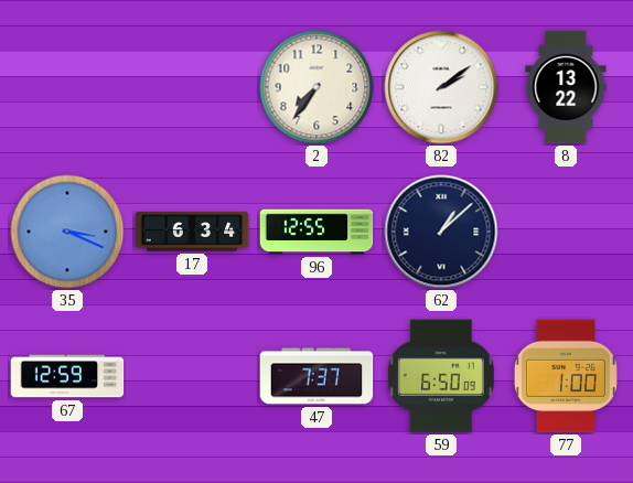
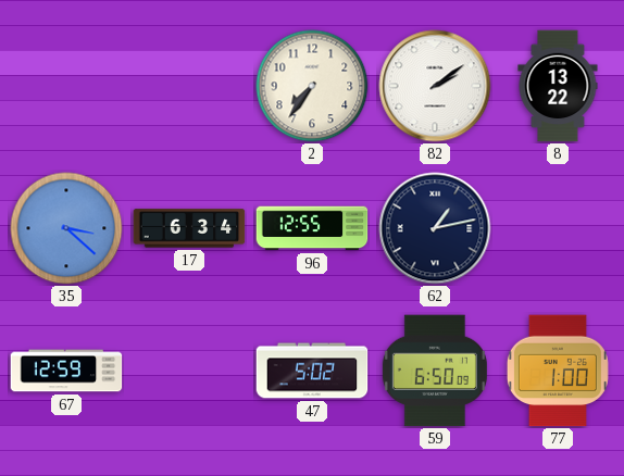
35: 3:19 -> 3:22
62: 1:08 -> 1:13
47: 7:37 -> 5:02
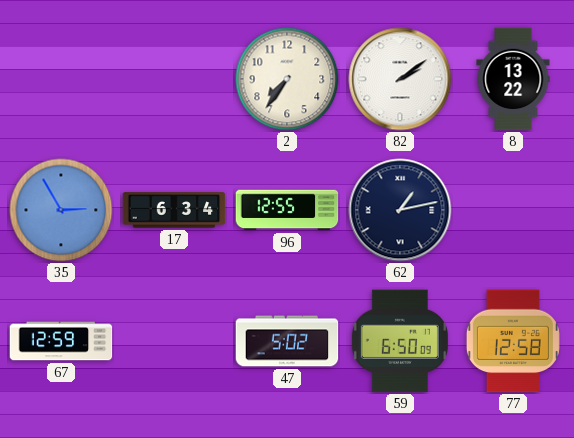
35: 3:22 -> 2:55
77: 1:00 -> 12:58
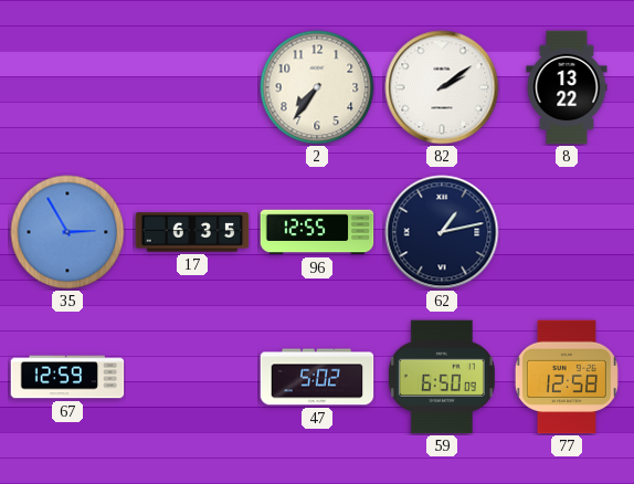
17: 6:34 -> 6:35
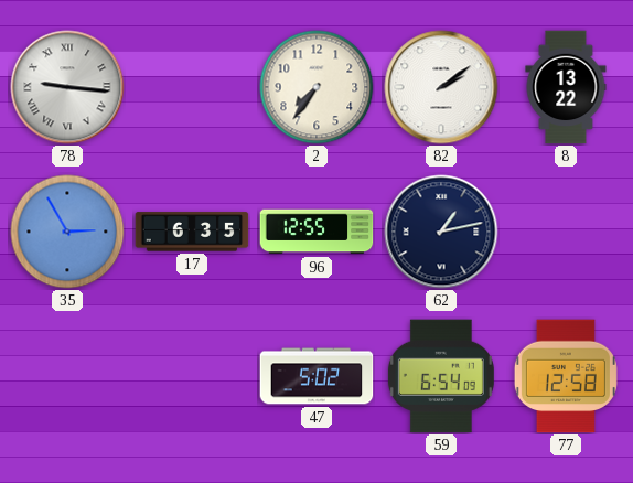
78: none -> 9:16
67: 12:59 -> none
59: 6:50 -> 6:54
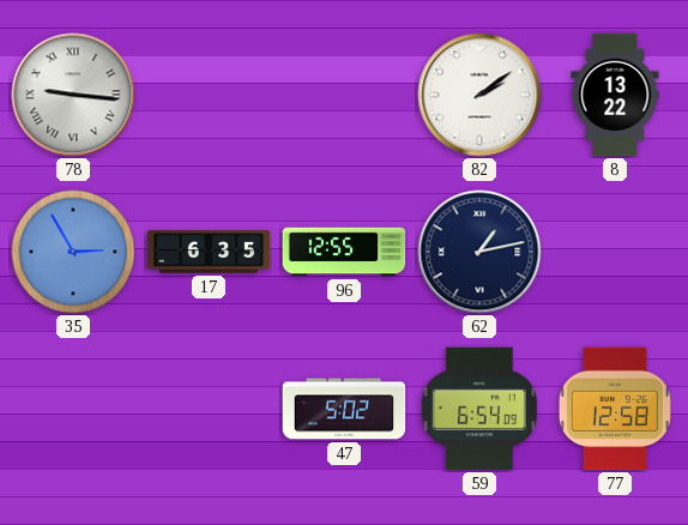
2: 7:36 -> none
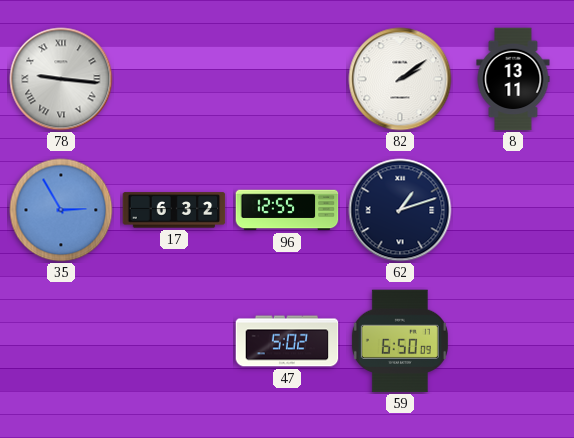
8: 13:22 -> 13:11
17: 6:35 -> 6:32
62: 1:13 -> 1:12
59: 6:54 -> 6:50
77: 12:58 -> none
